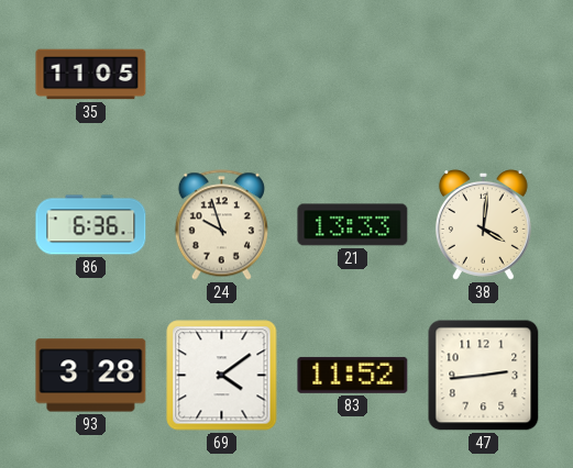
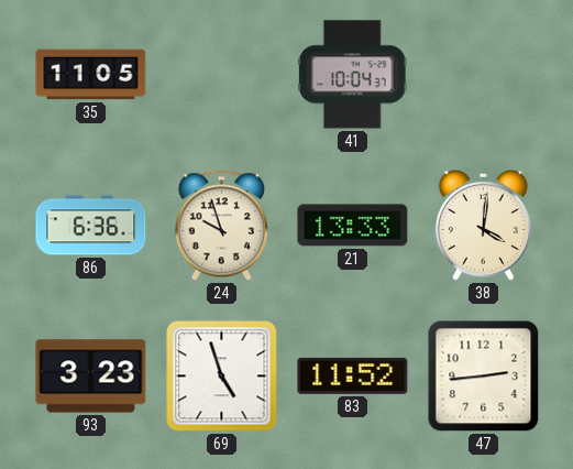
41: none -> 10:04
93: 3:28 -> 3:23
69: 4:09 -> 4:57
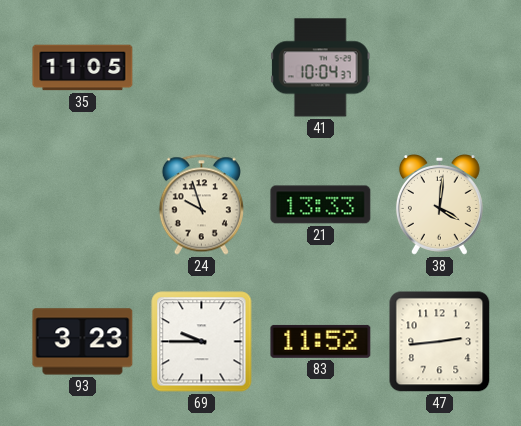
86: 6:36 -> none
69: 4:57 -> 9:45
